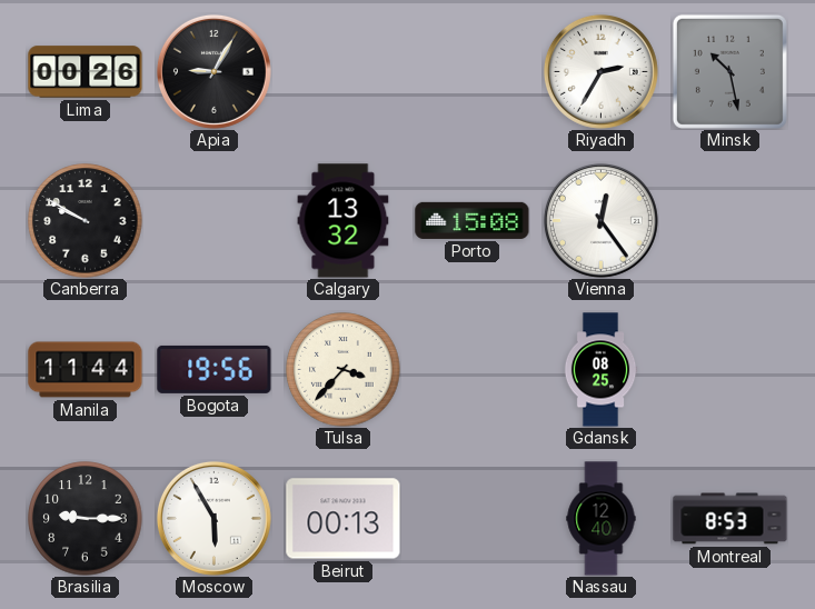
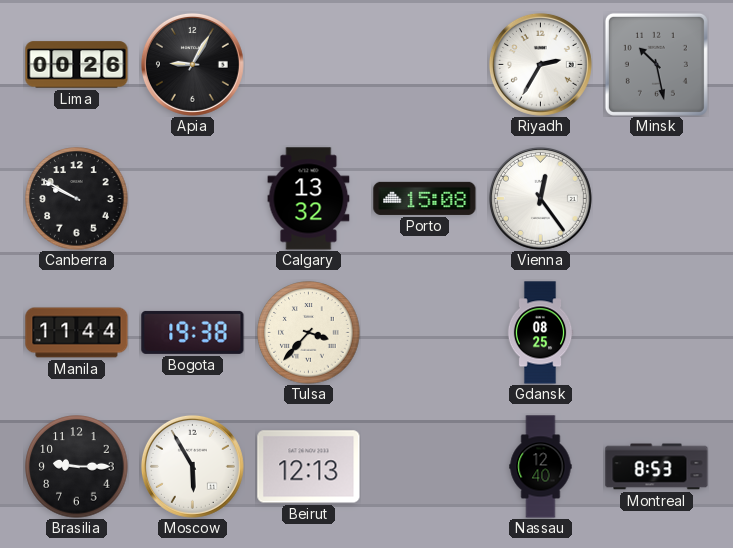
Bogota: 19:56 -> 19:38
Beirut: 00:13 -> 12:13
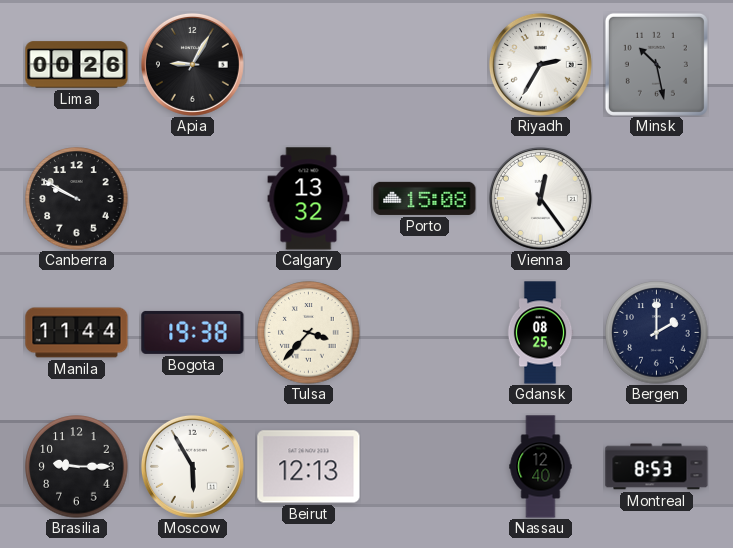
Bergen: none -> 2:00
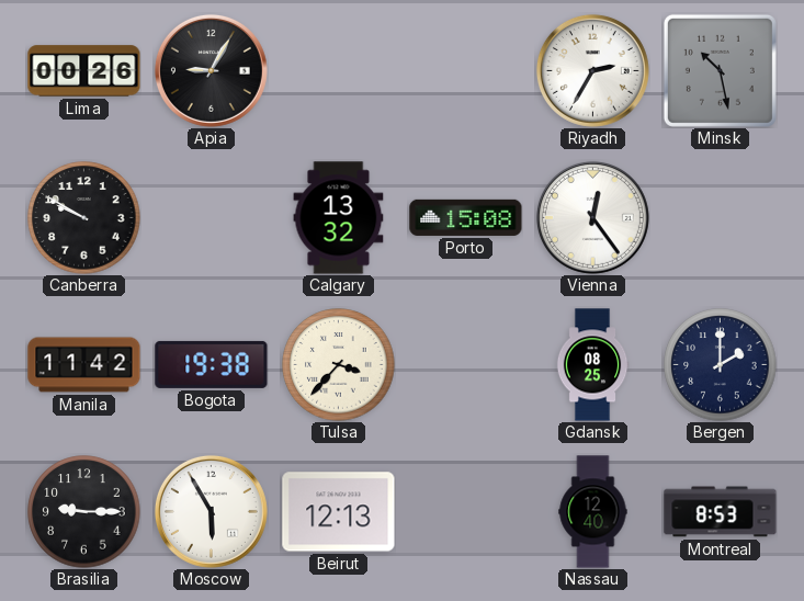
Manila: 11:44 -> 11:42
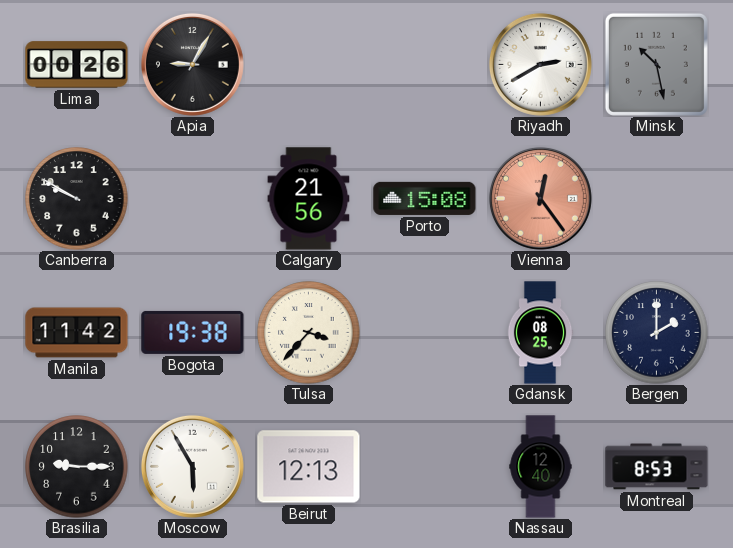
Riyadh: 2:35 -> 2:40
Calgary: 13:32 -> 21:56
Vienna dial: white -> salmon
